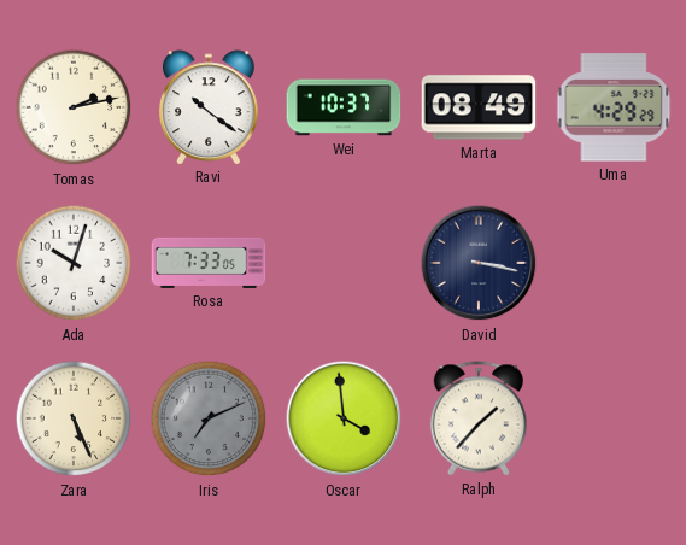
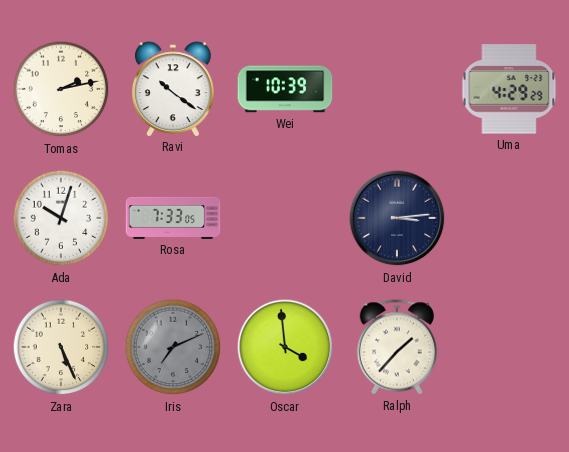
Wei: 10:37 -> 10:39
Marta: 08:49 -> none
David: 3:17 -> 3:14
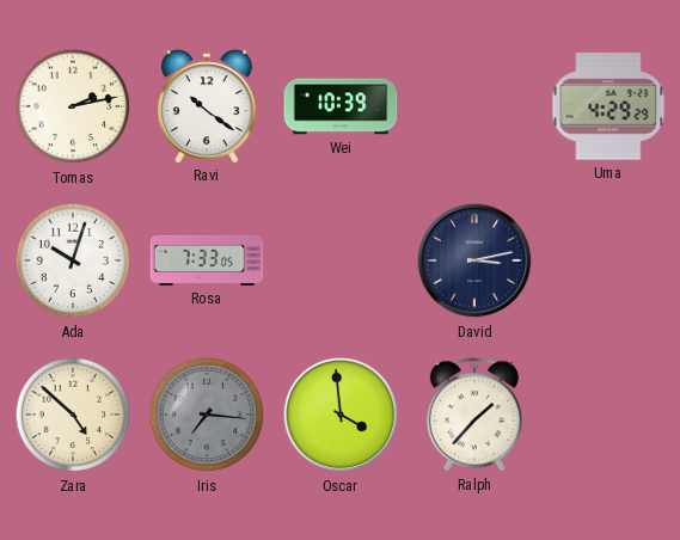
David: 3:14 -> 3:13
Zara: 5:26 -> 4:52
Iris: 7:11 -> 7:16
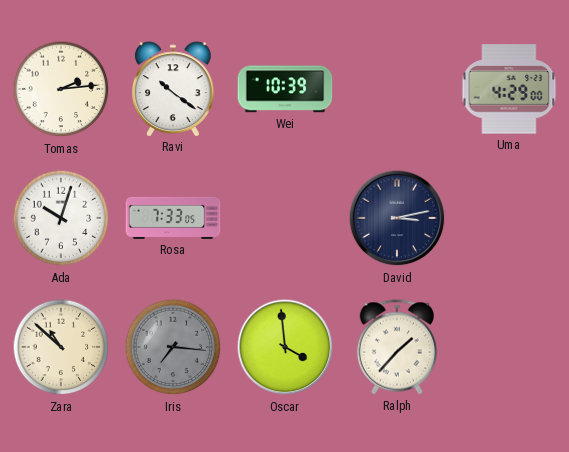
Tomas: 2:13 -> 2:14
Uma: 4:29:29 -> 4:29:00
Zara: 4:52 -> 10:52
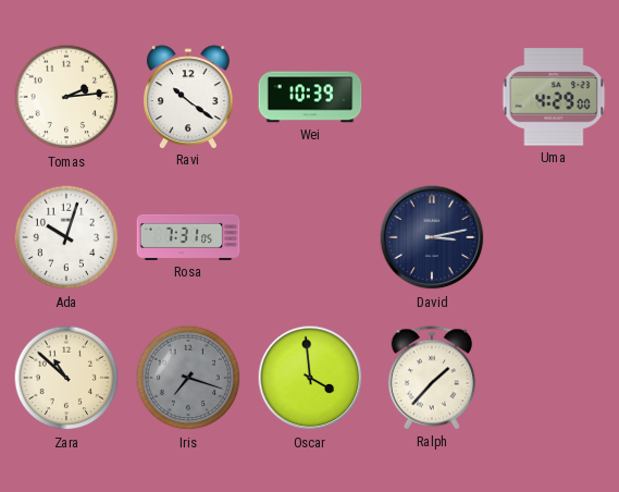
Rosa: 7:33 -> 7:31
Iris: 7:16 -> 7:18
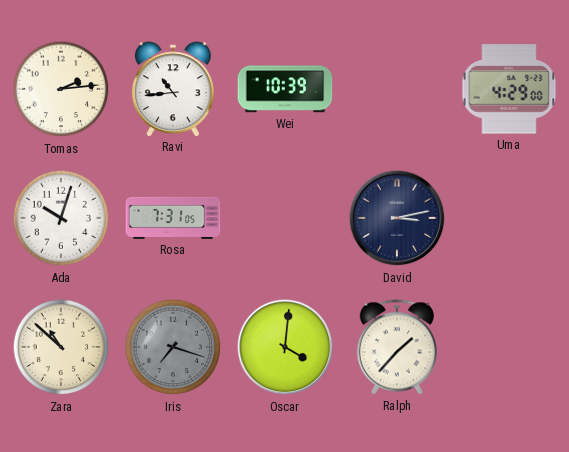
Ravi: 10:21 -> 10:44
Oscar: 3:59 -> 4:01
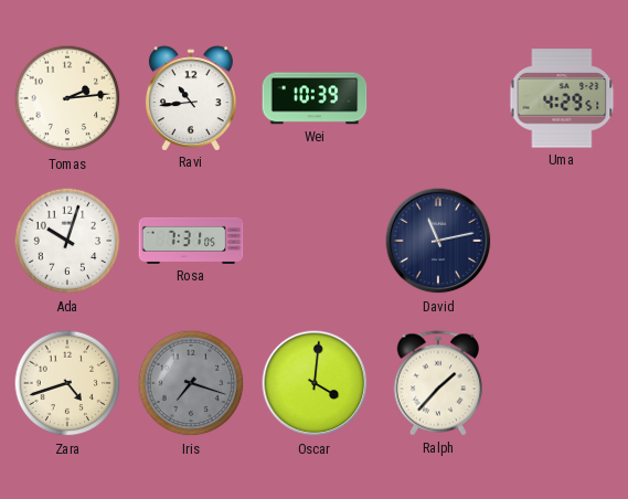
Uma: 4:29:00 -> 4:29:51
David: 3:13 -> 11:13
Zara: 10:52 -> 4:42
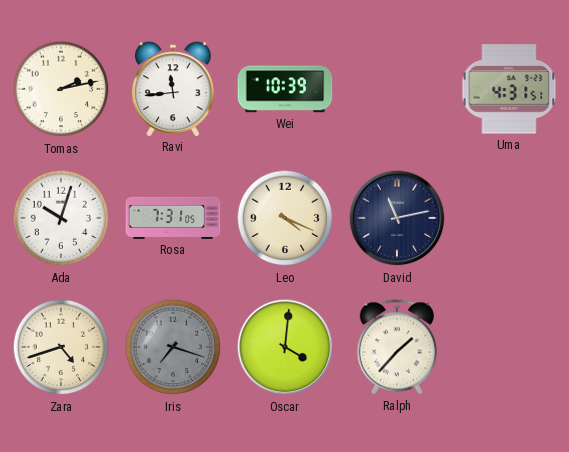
Tomas: 2:14 -> 2:13
Ravi: 10:44 -> 11:44
Uma: 4:29 -> 4:31
Leo: none -> 4:19
